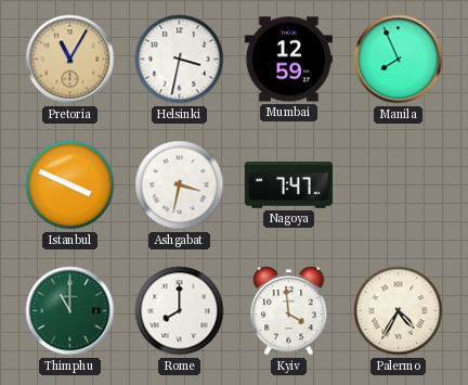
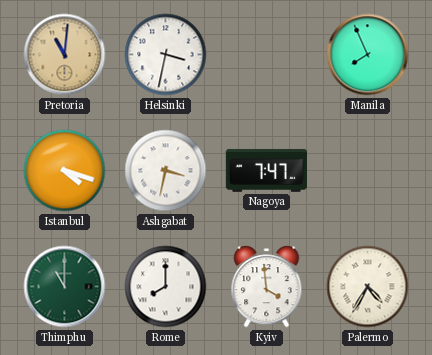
Pretoria: 11:05 -> 11:01
Mumbai: 12:59 -> none
Istanbul: 3:49 -> 4:18
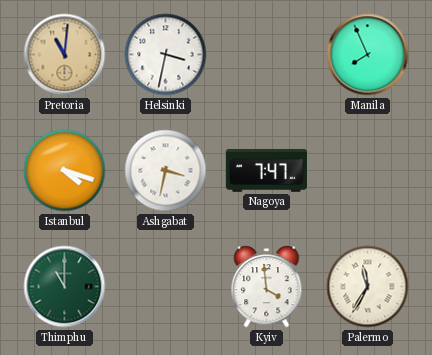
Rome: 8:00 -> none
Palermo: 4:35 -> 11:35
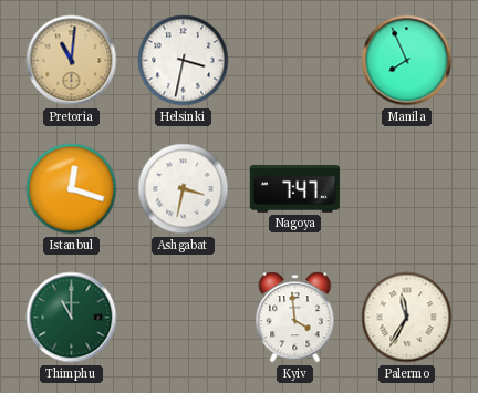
Istanbul: 4:18 -> 12:18
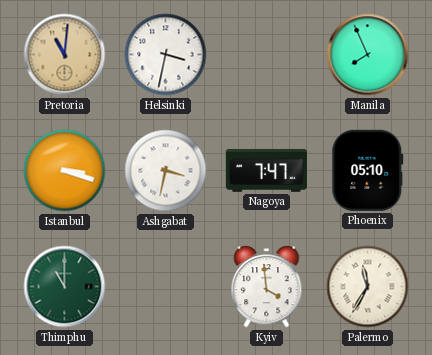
Istanbul: 12:18 -> 3:18
Phoenix: none -> 05:10
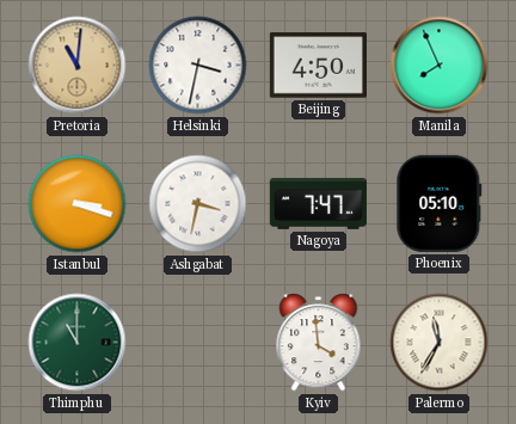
Beijing: none -> 4:50
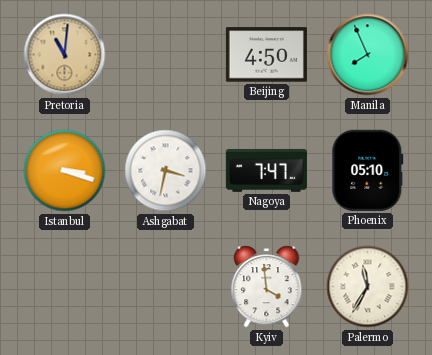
Helsinki: 3:32 -> none
Thimphu: 11:00 -> none
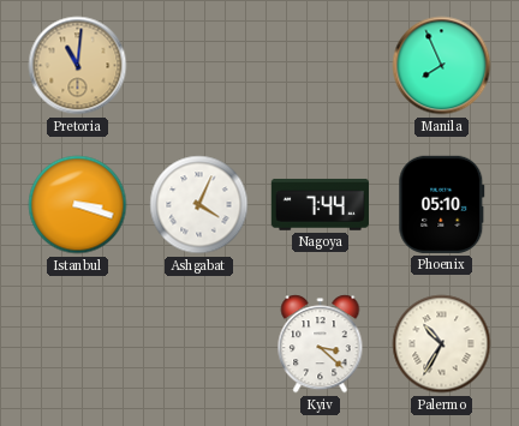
Beijing: 4:50 -> none
Ashgabat: 3:32 -> 4:04
Nagoya: 7:47 -> 7:44
Kyiv: 3:59 -> 3:22
Palermo: 11:35 -> 10:35
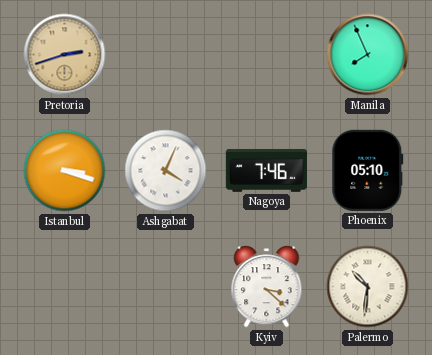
Pretoria: 11:01 -> 2:42
Nagoya: 7:44 -> 7:46
Palermo: 10:35 -> 10:31
